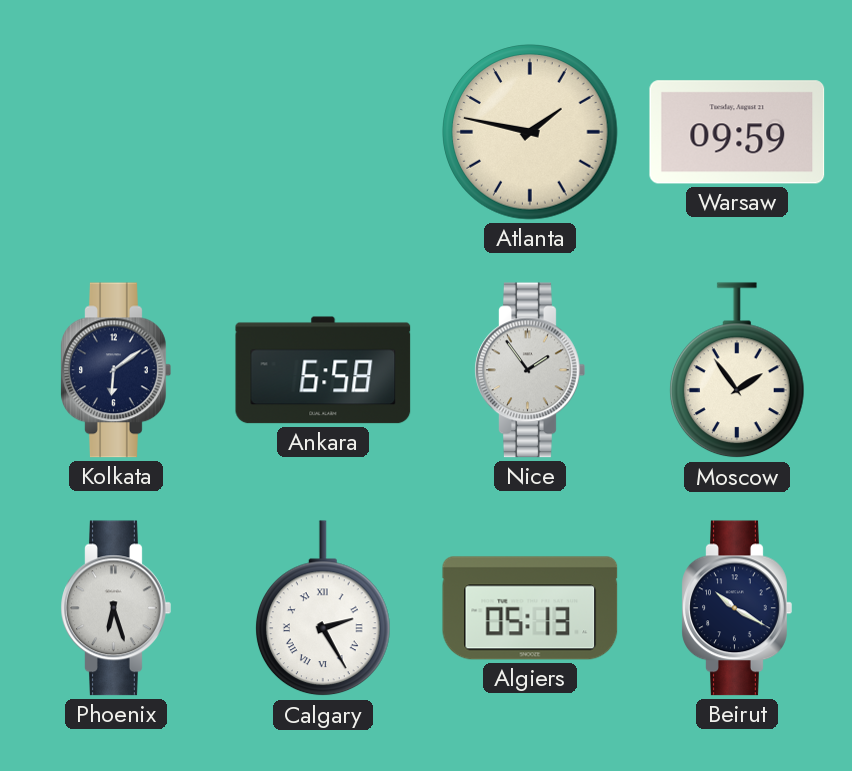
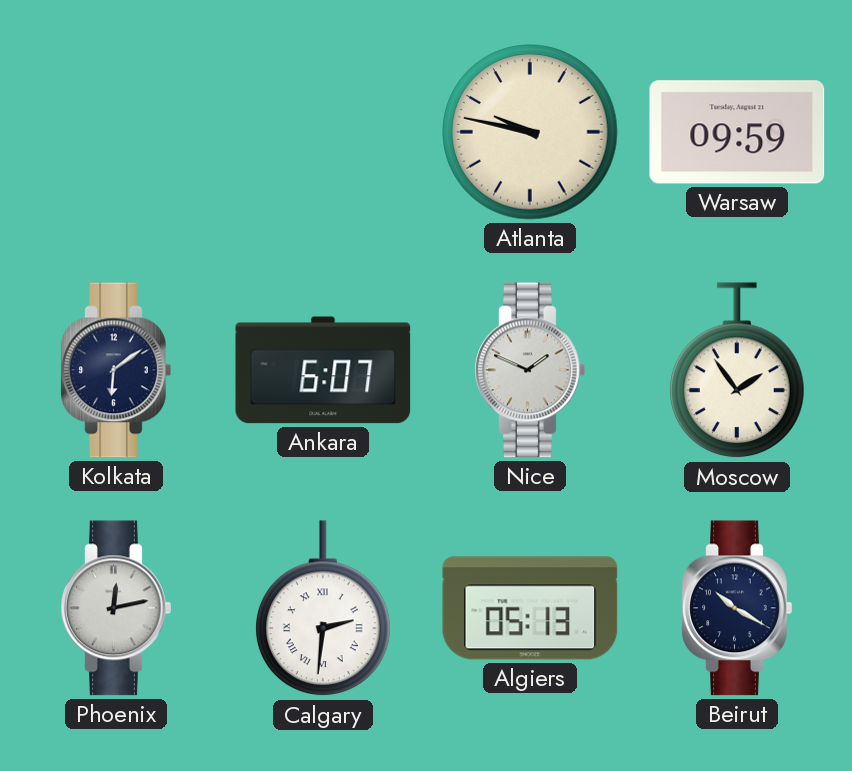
Atlanta: 1:47 -> 9:47
Ankara: 6:58 -> 6:07
Nice: 1:54 -> 1:49
Phoenix: 6:27 -> 12:13
Calgary: 2:25 -> 2:31
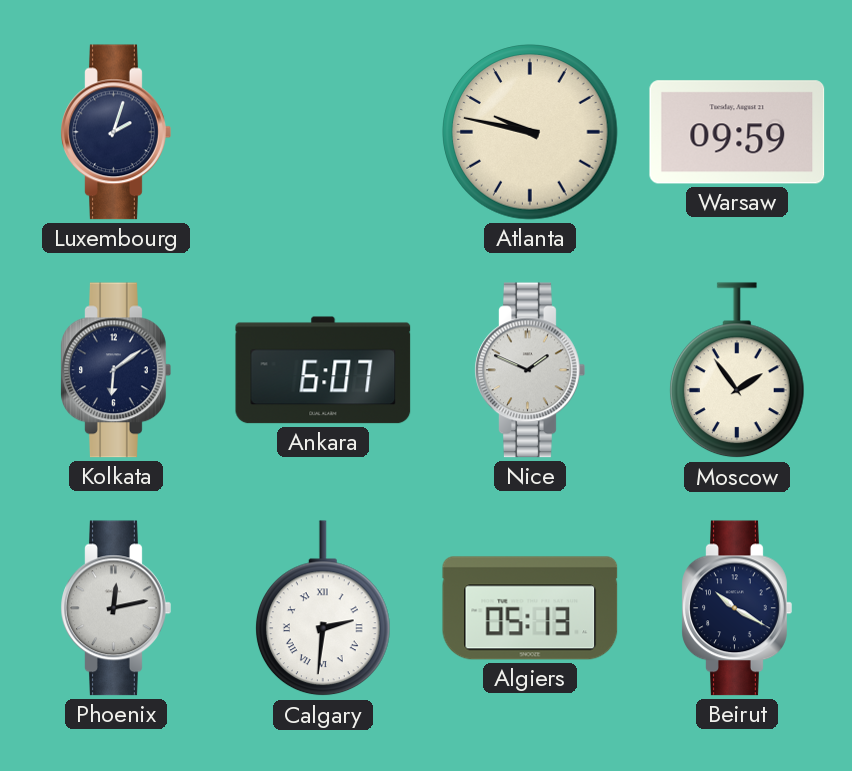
Luxembourg: none -> 2:03
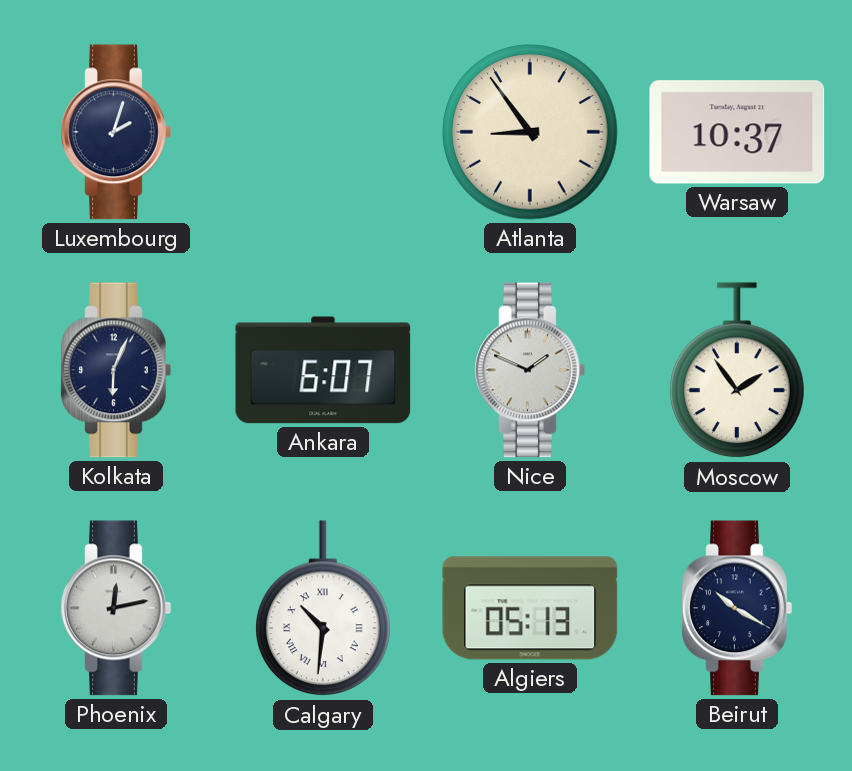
Atlanta: 9:47 -> 8:54
Warsaw: 09:59 -> 10:37
Kolkata: 6:09 -> 6:04
Calgary: 2:31 -> 10:31
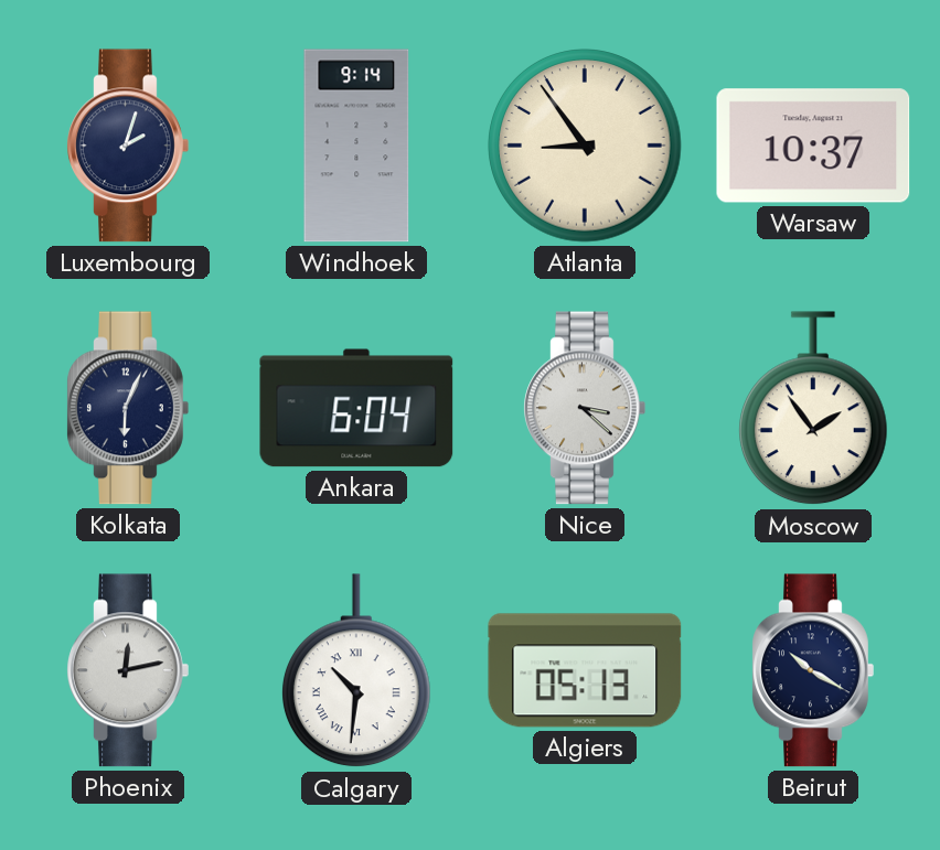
Windhoek: none -> 9:14
Ankara: 6:07 -> 6:04
Nice: 1:49 -> 3:22
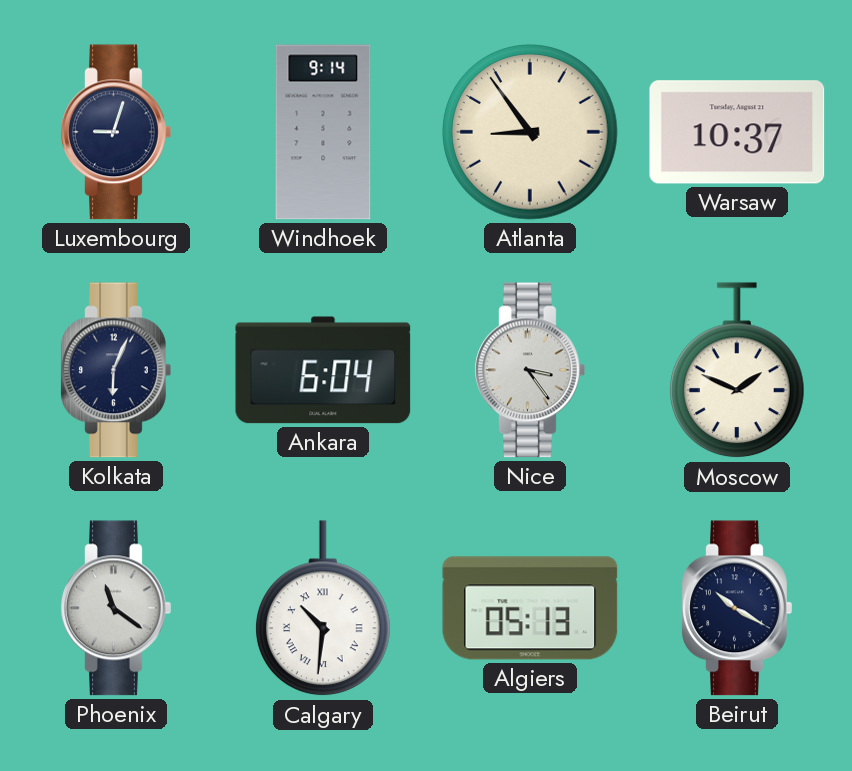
Luxembourg: 2:03 -> 9:03
Nice: 3:22 -> 3:24
Moscow: 1:54 -> 1:49
Phoenix: 12:13 -> 11:21
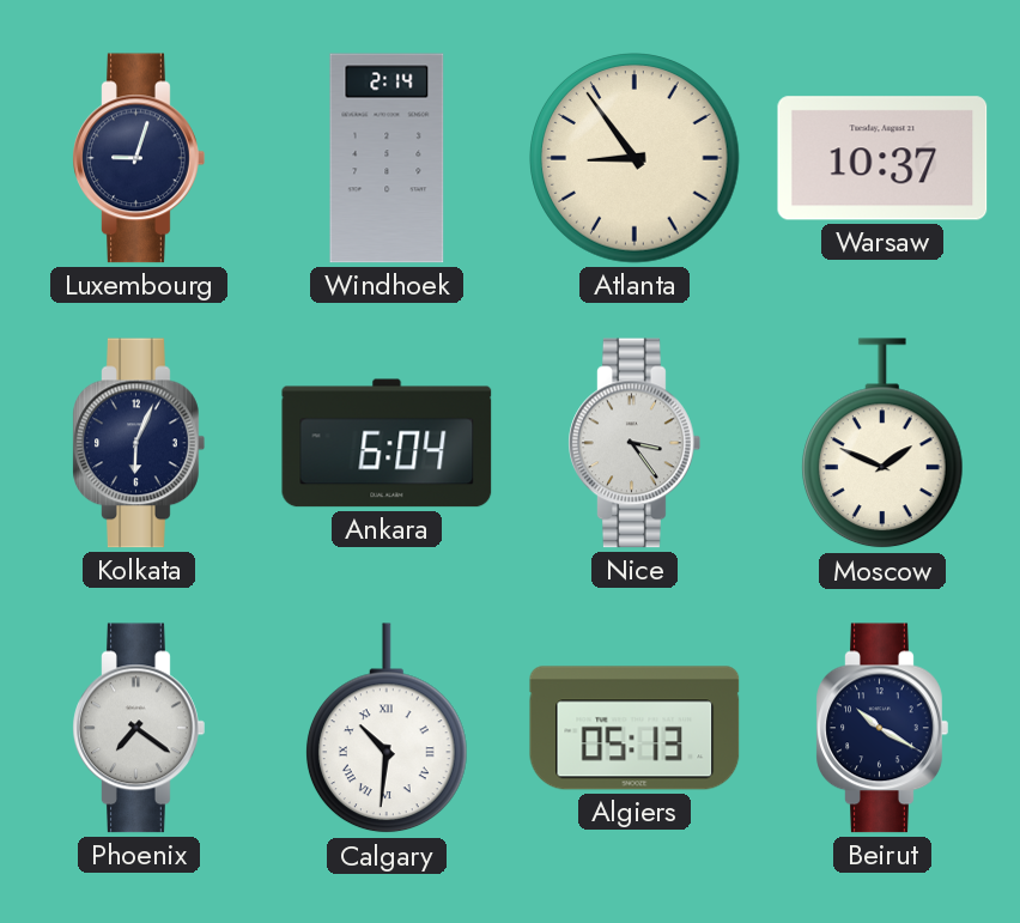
Windhoek: 9:14 -> 2:14
Phoenix: 11:21 -> 7:21
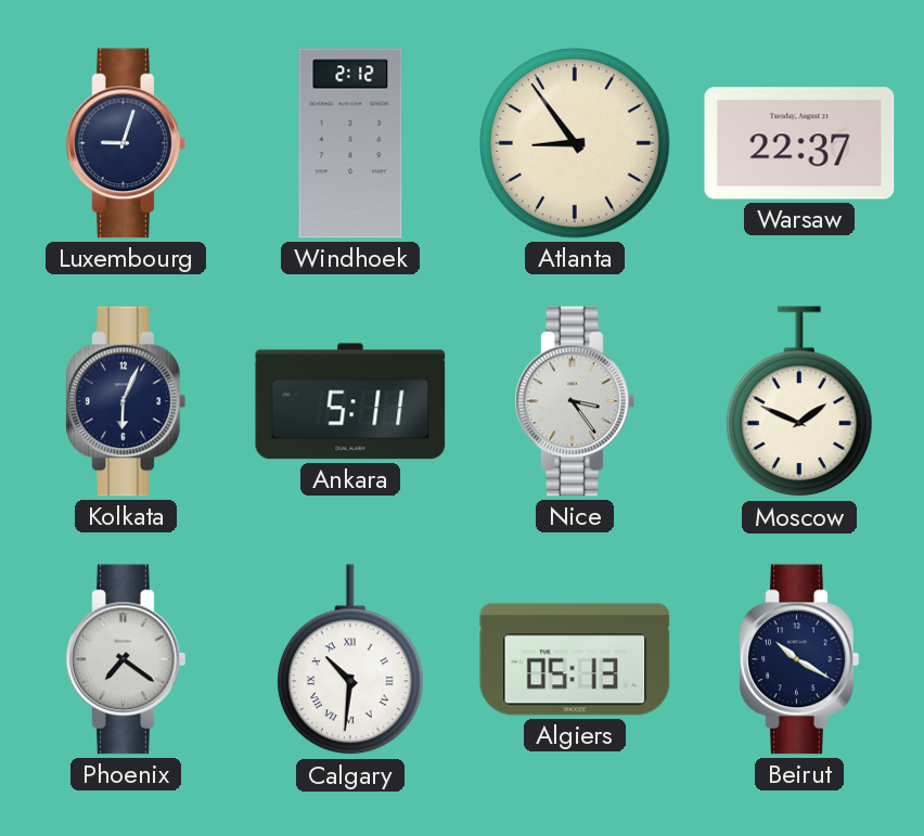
Windhoek: 2:14 -> 2:12
Warsaw: 10:37 -> 22:37
Ankara: 6:04 -> 5:11
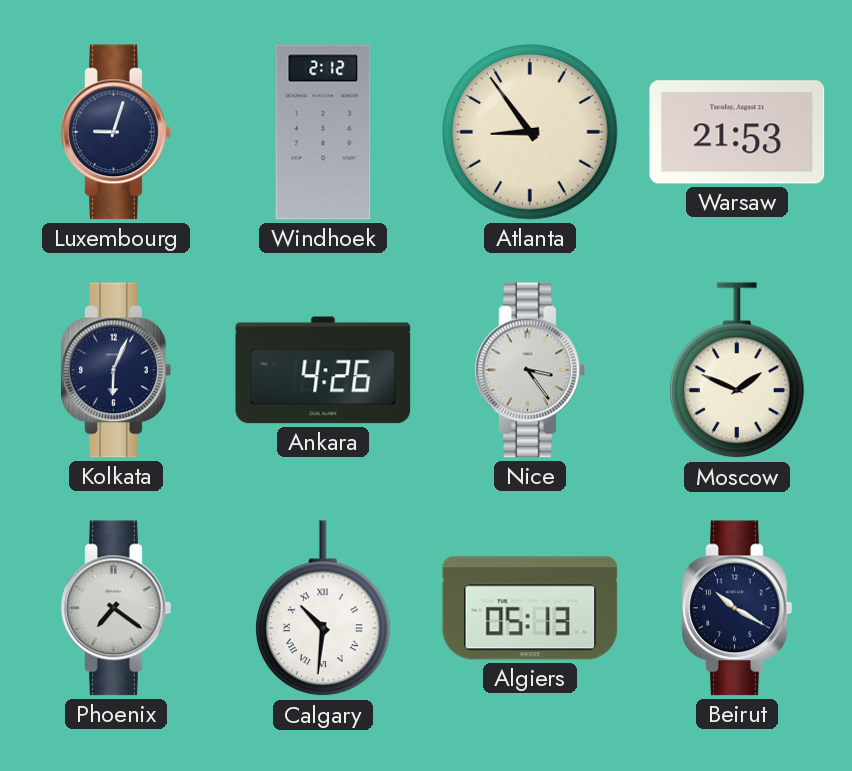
Warsaw: 22:37 -> 21:53
Ankara: 5:11 -> 4:26
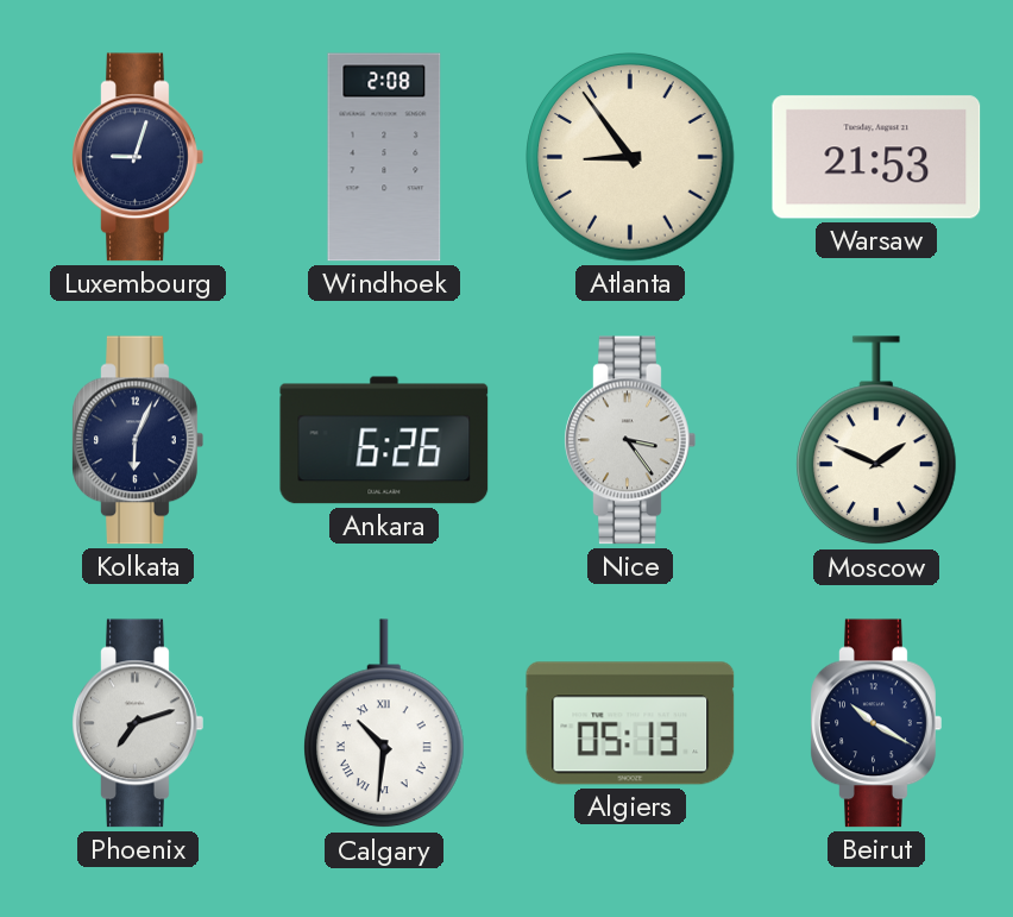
Windhoek: 2:12 -> 2:08
Ankara: 4:26 -> 6:26
Phoenix: 7:21 -> 7:12
